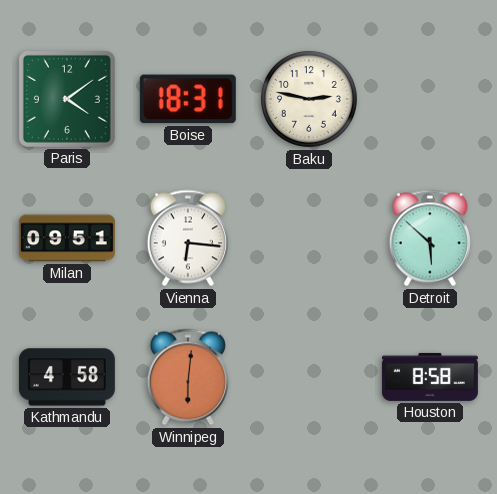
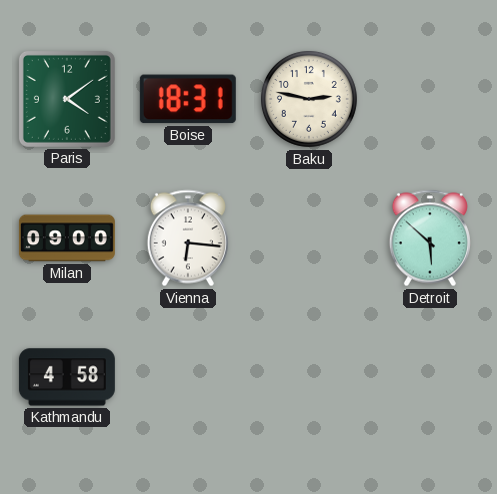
Milan: 09:51 -> 09:00
Winnipeg: 6:01 -> none
Houston: 8:58 -> none
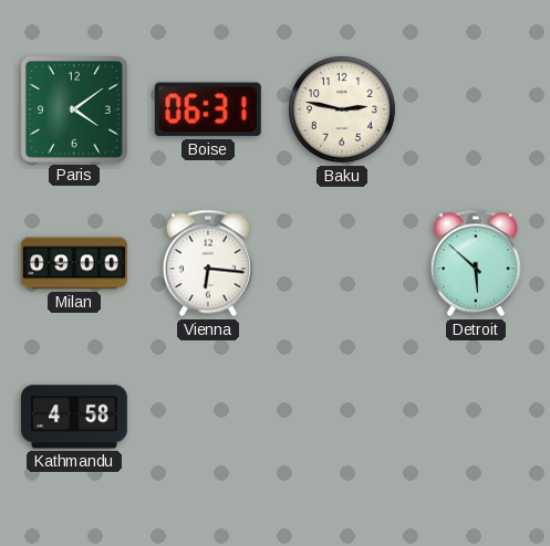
Boise: 18:31 -> 06:31
